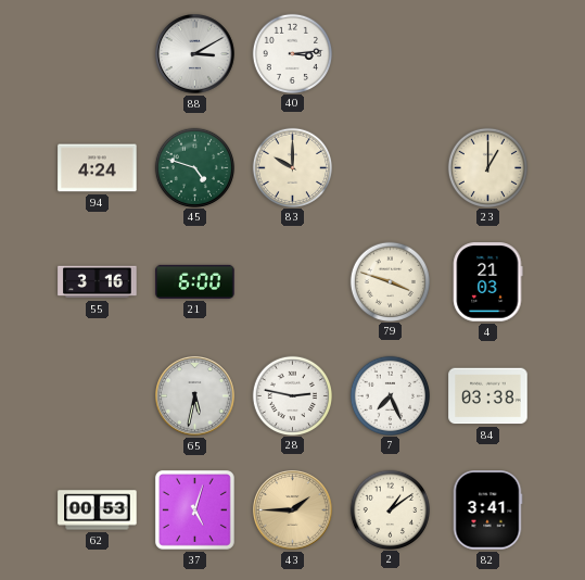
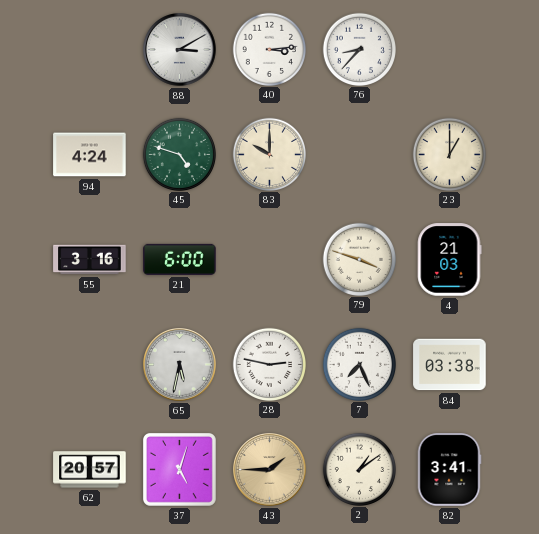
76: none -> 8:37
62: 00:53 -> 20:57
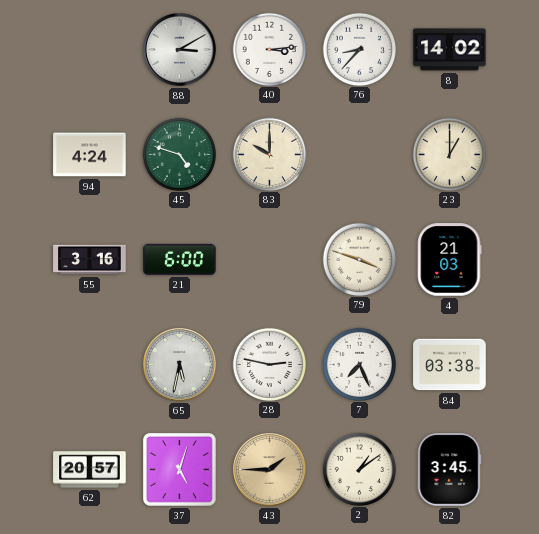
8: none -> 14:02
82: 3:41 -> 3:45
